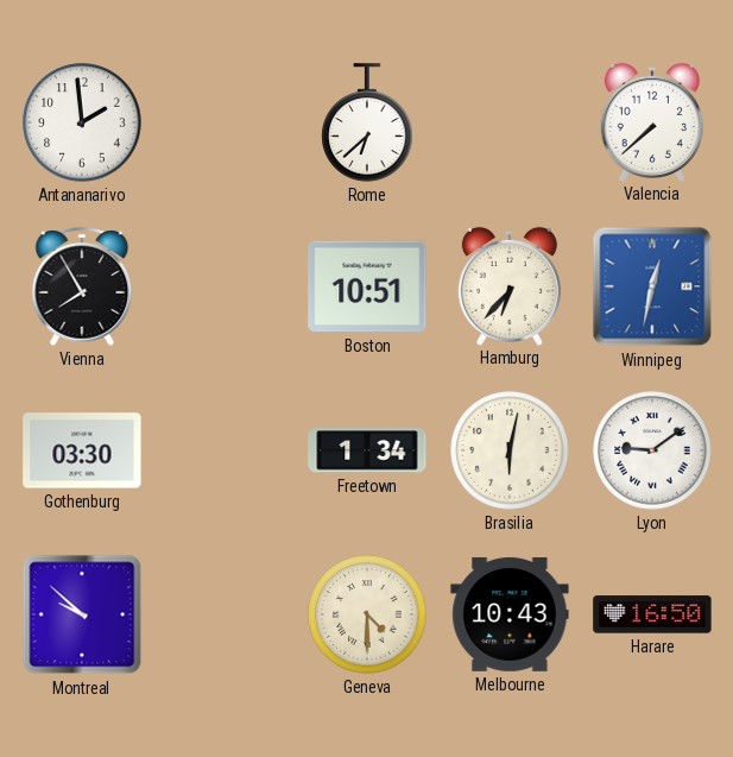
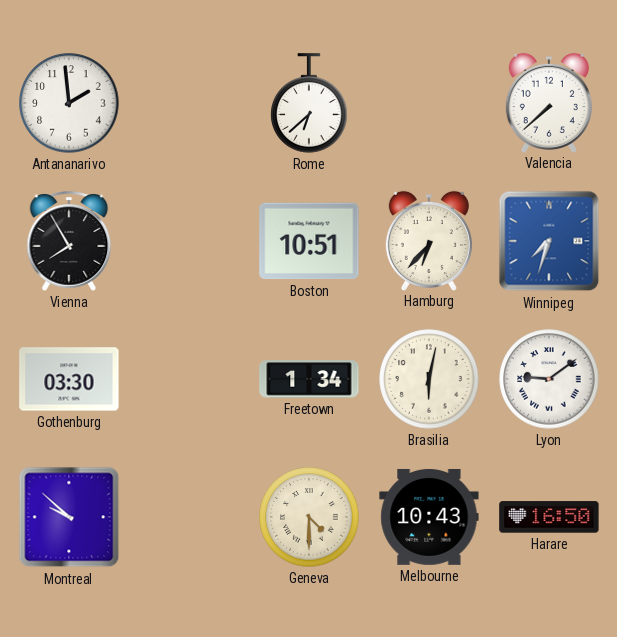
Winnipeg: 12:32 -> 7:33
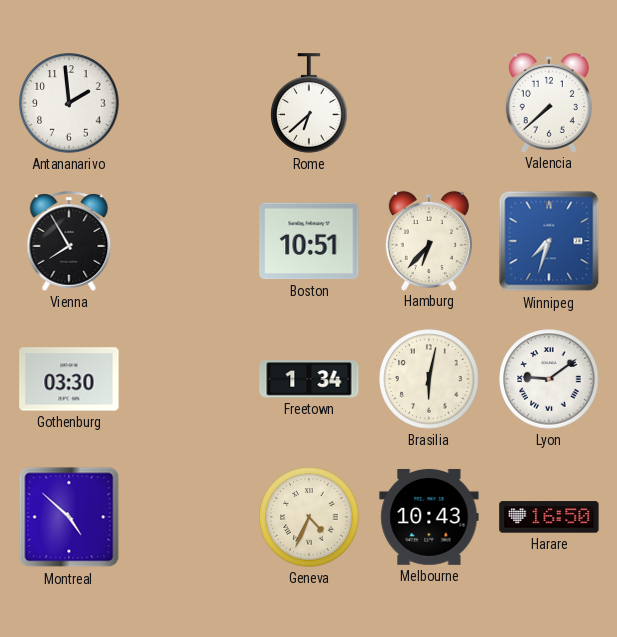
Montreal: 9:52 -> 4:52
Geneva: 4:30 -> 4:34
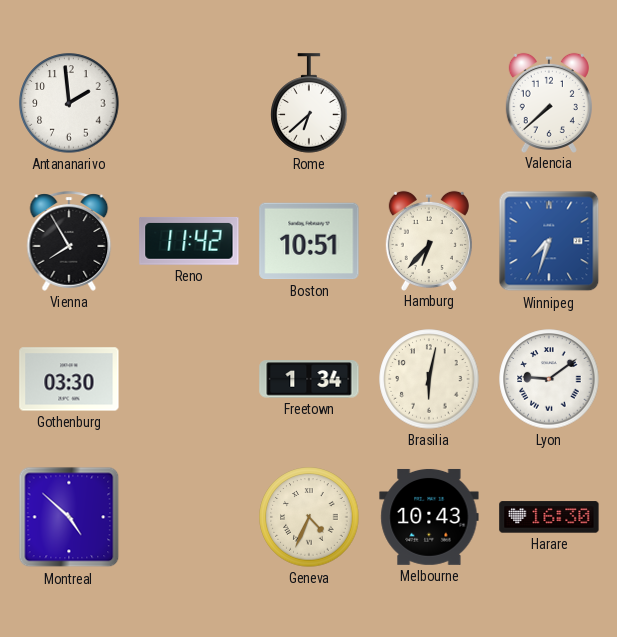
Reno: none -> 11:42
Harare: 16:50 -> 16:30
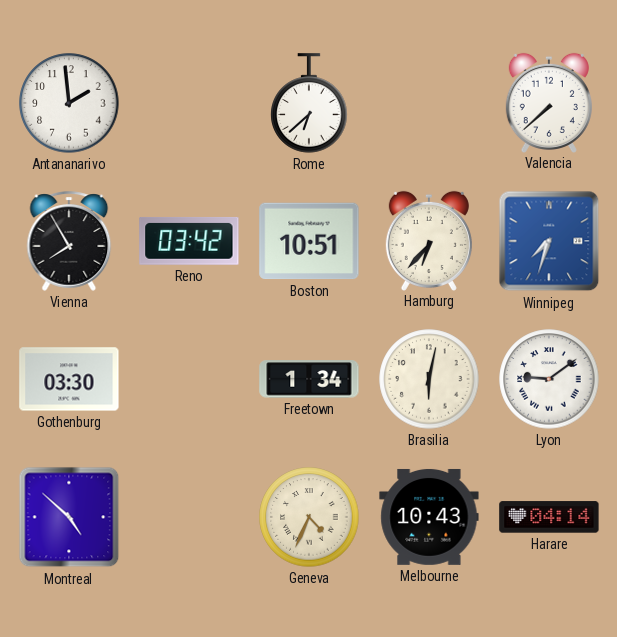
Reno: 11:42 -> 03:42
Harare: 16:30 -> 04:14
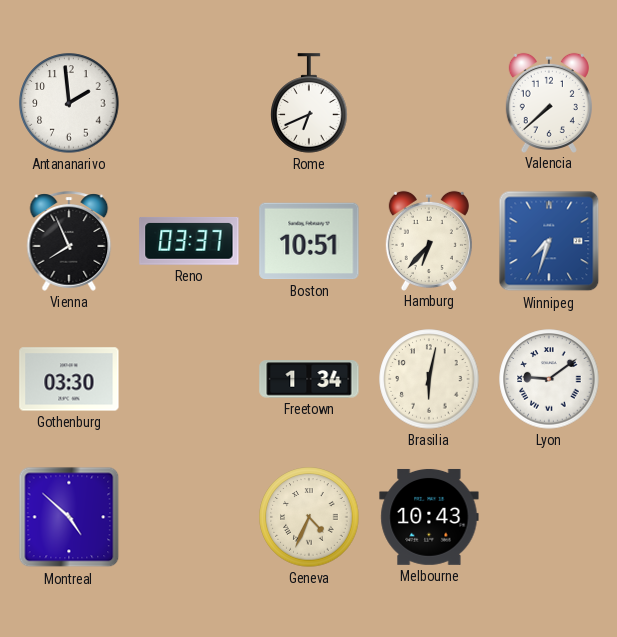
Rome: 6:38 -> 6:41
Vienna: 7:55 -> 7:56
Reno: 03:42 -> 03:37
Harare: 04:14 -> none
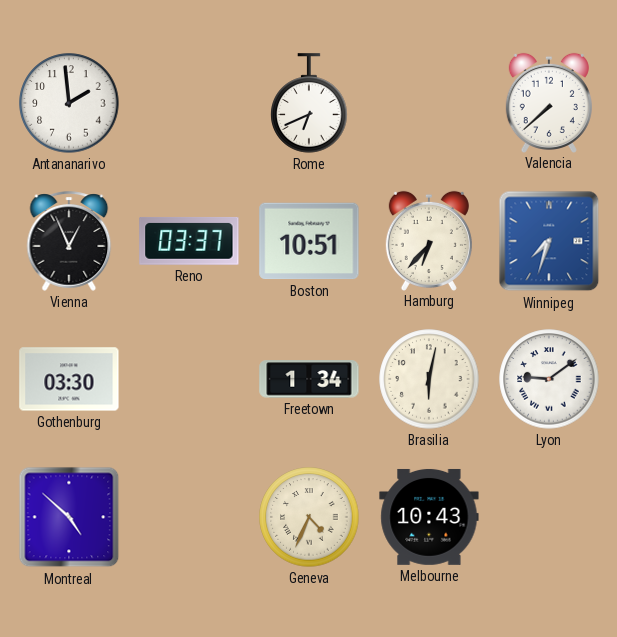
Vienna: 7:56 -> 12:56
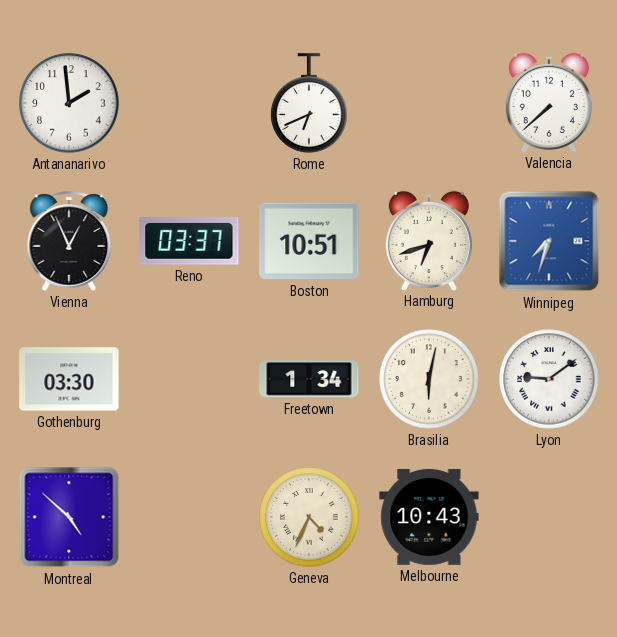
Hamburg: 6:37 -> 6:42
